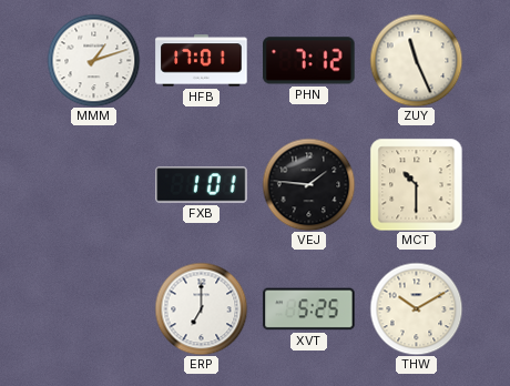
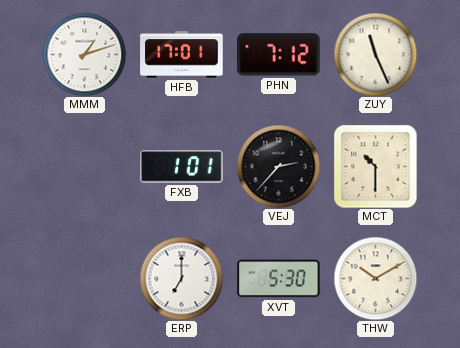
VEJ: 1:46 -> 2:37
XVT: 5:25 -> 5:30
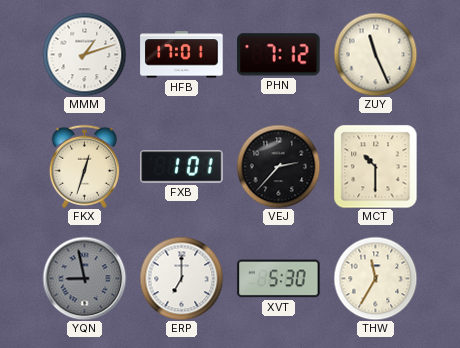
FKX: none -> 12:33
YQN: none -> 8:58
THW: 10:10 -> 11:35
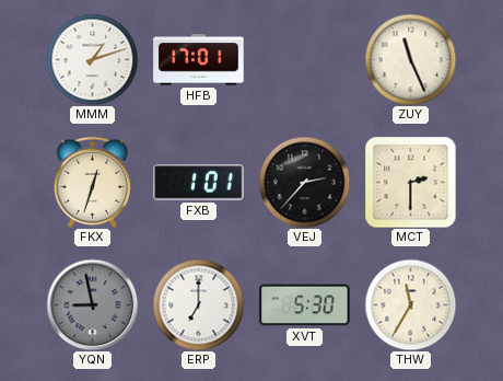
PHN: 7:12 -> none
MCT: 10:30 -> 2:30
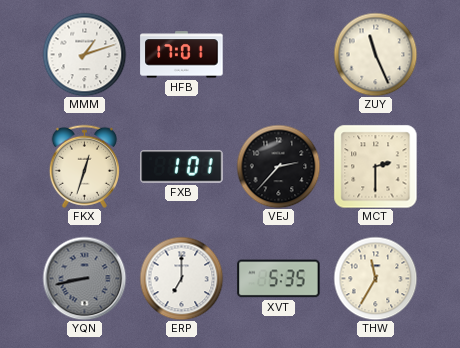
YQN: 8:58 -> 8:43
XVT: 5:30 -> 5:35
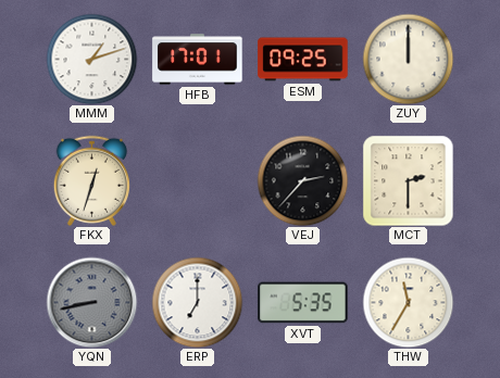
ESM: none -> 09:25
ZUY: 11:26 -> 12:00
FXB: 1:01 -> none
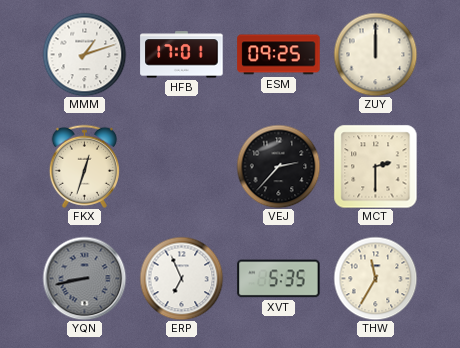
ERP: 7:00 -> 6:56
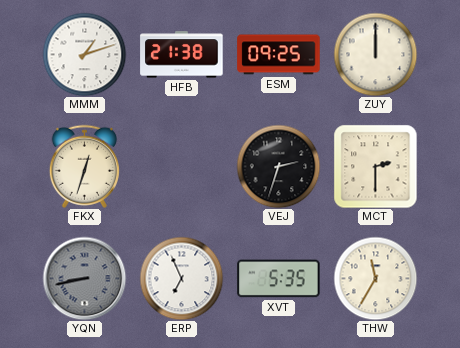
HFB: 17:01 -> 21:38
VEJ: 2:37 -> 2:33
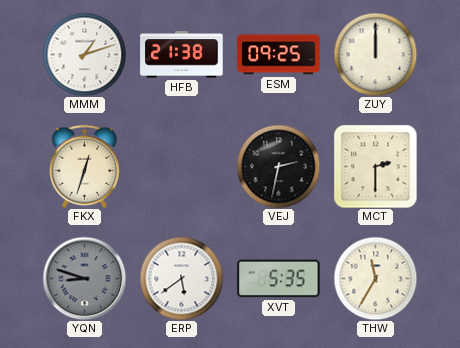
VEJ: 2:33 -> 2:32
YQN: 8:43 -> 8:48
ERP: 6:56 -> 5:39
